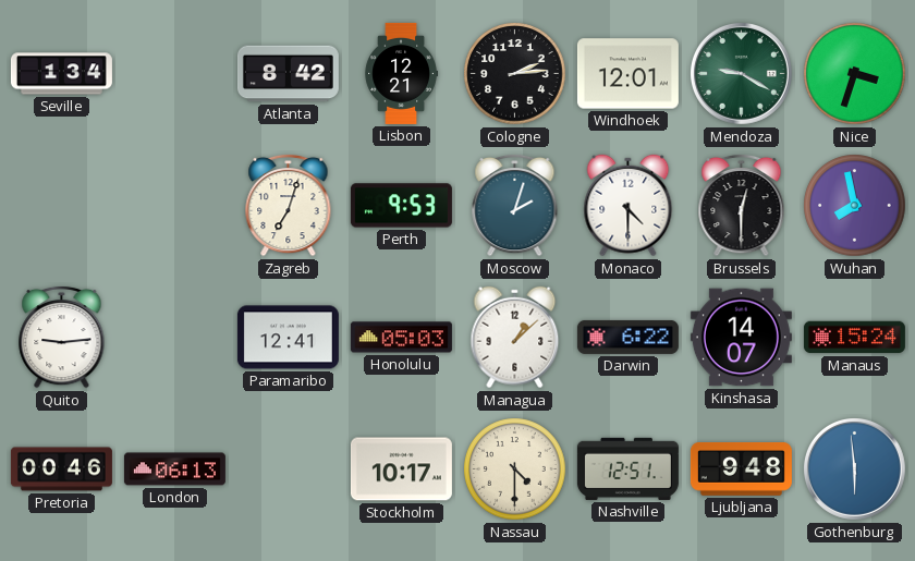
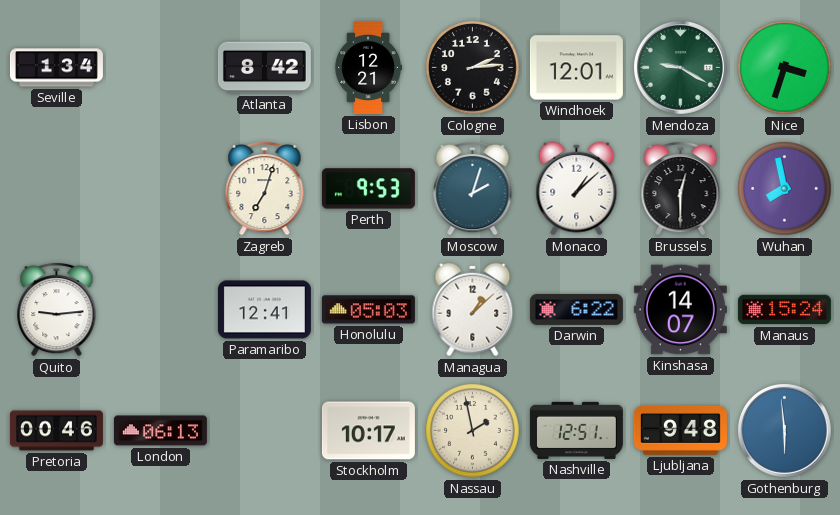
Monaco: 4:30 -> 1:08
Nassau: 4:30 -> 1:58
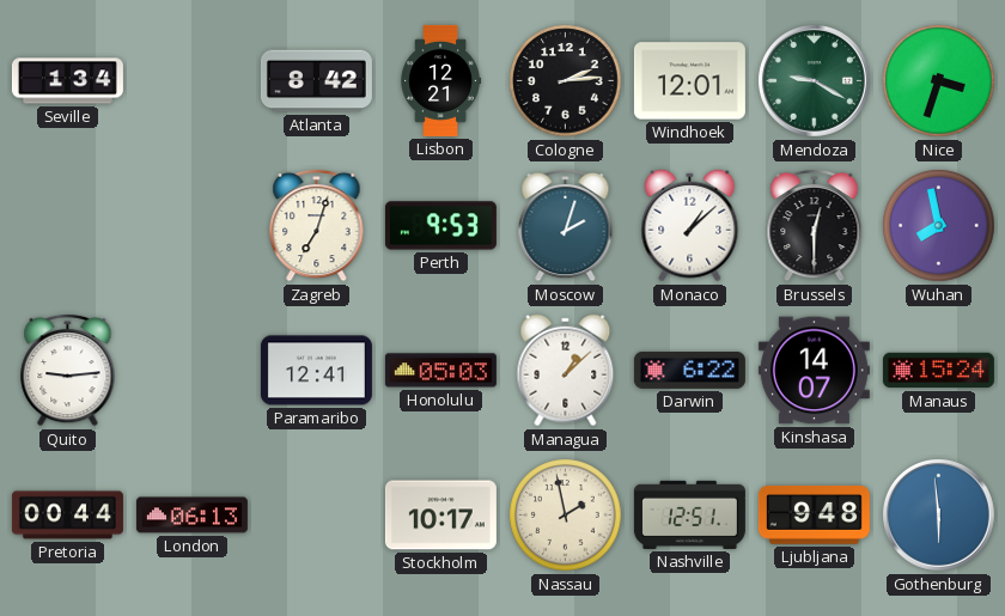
Pretoria: 00:46 -> 00:44
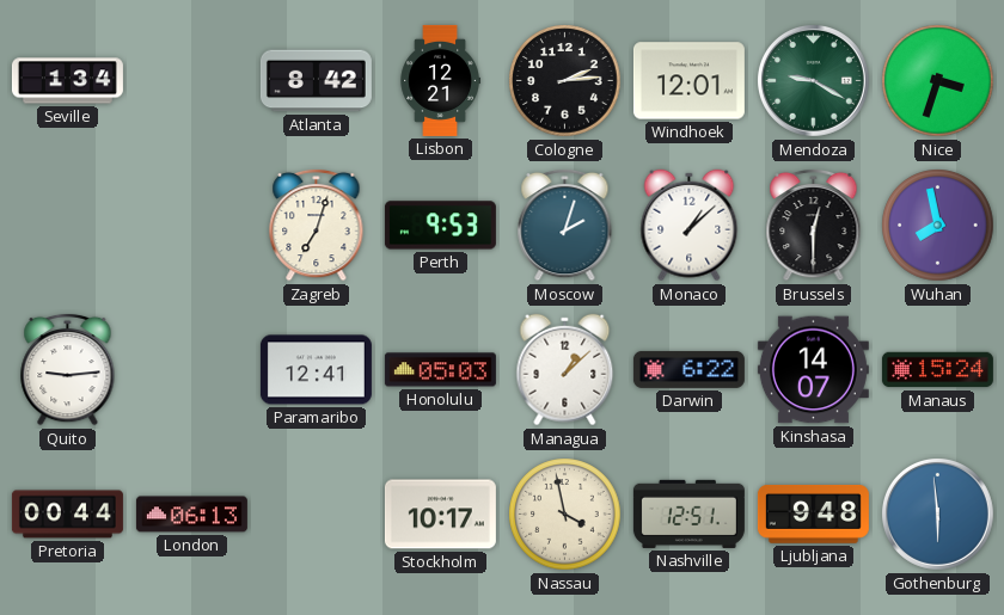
Nassau: 1:58 -> 3:58
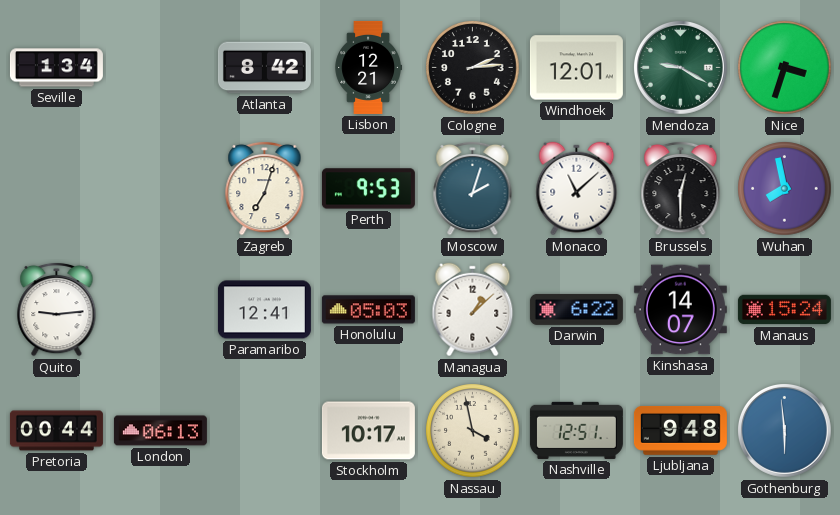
Monaco: 1:08 -> 11:08
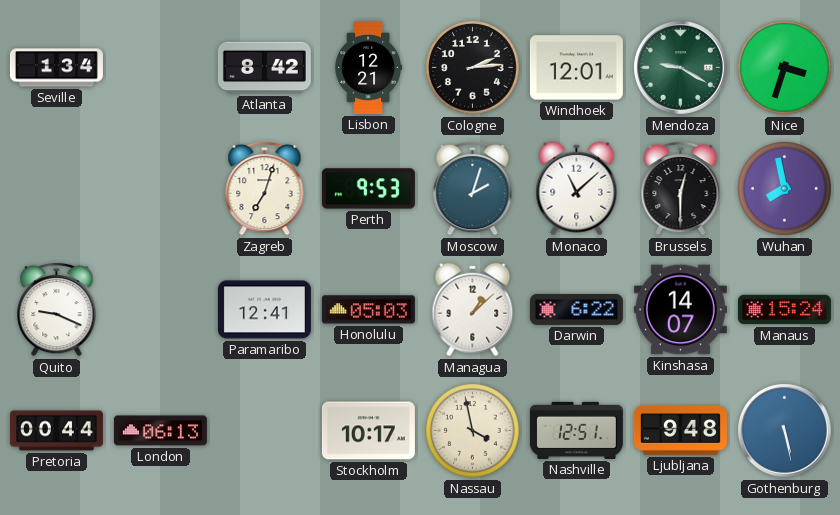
Quito: 9:14 -> 9:19
Gothenburg: 5:59 -> 5:28
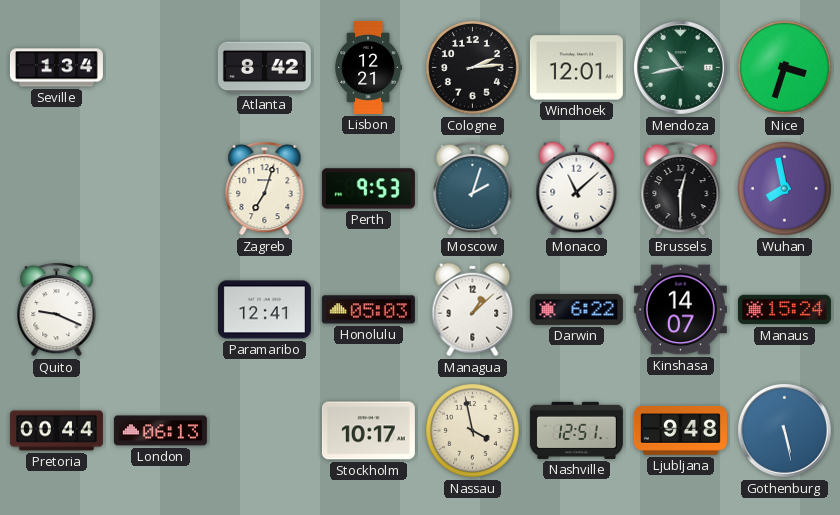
Mendoza: 9:20 -> 10:43
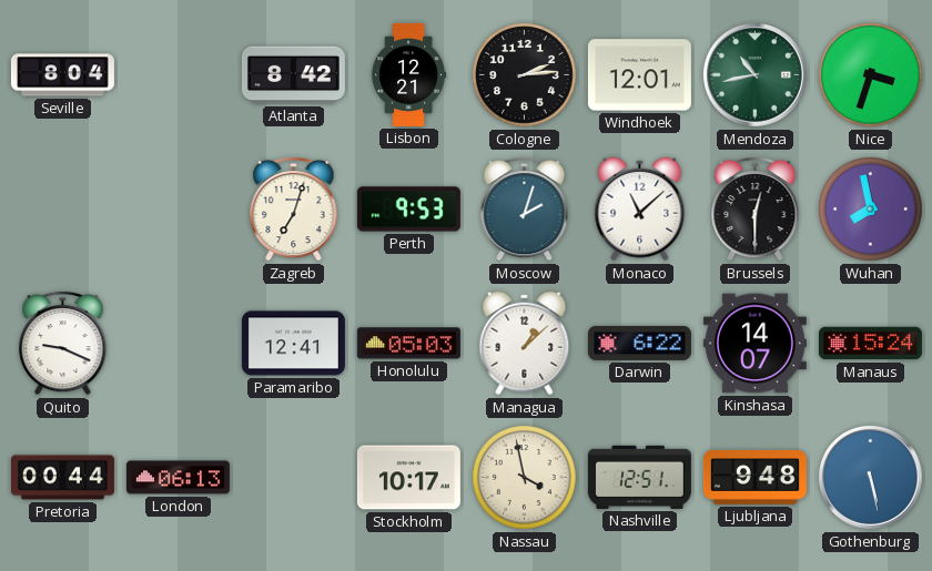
Seville: 1:34 -> 8:04
